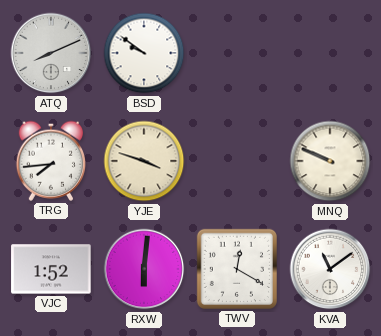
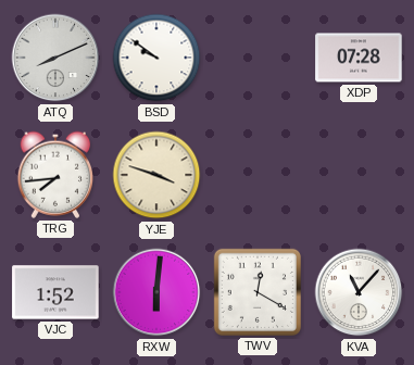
XDP: none -> 07:28
MNQ: 9:49 -> none
KVA: 11:09 -> 11:07
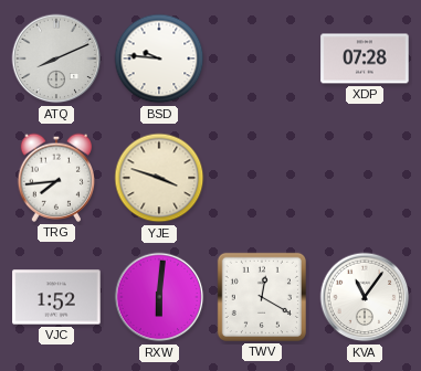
BSD: 9:51 -> 9:46
KVA: 11:07 -> 11:06
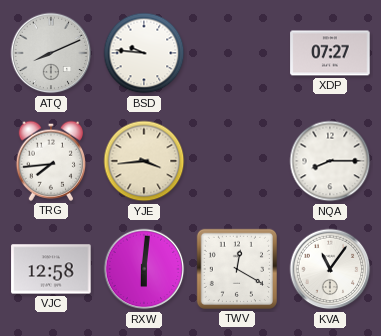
XDP: 07:28 -> 07:27
YJE: 3:48 -> 3:44
NQA: none -> 8:15
VJC: 1:52 -> 12:58
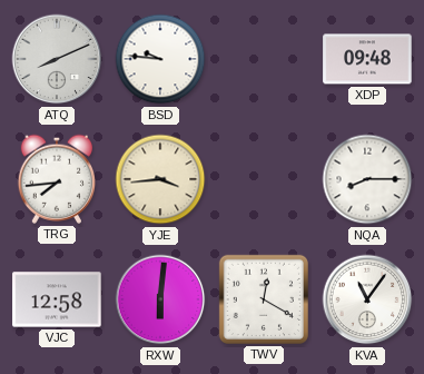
XDP: 07:27 -> 09:48
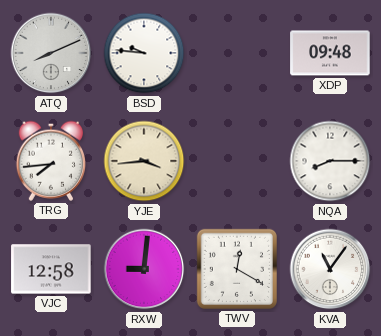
RXW: 6:01 -> 9:01
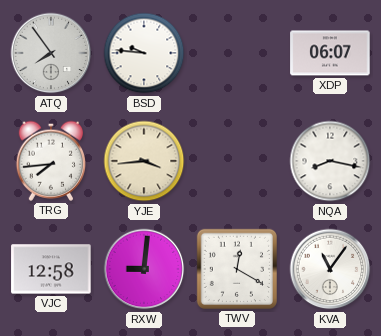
ATQ: 8:11 -> 7:54
XDP: 09:48 -> 06:07
NQA: 8:15 -> 8:17
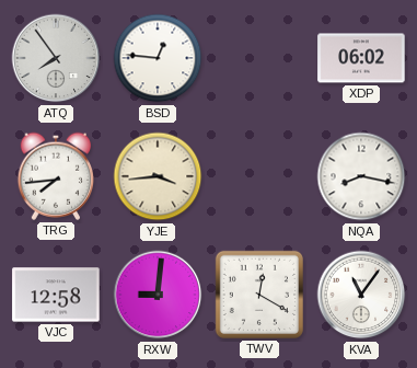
BSD: 9:46 -> 12:46
XDP: 06:07 -> 06:02
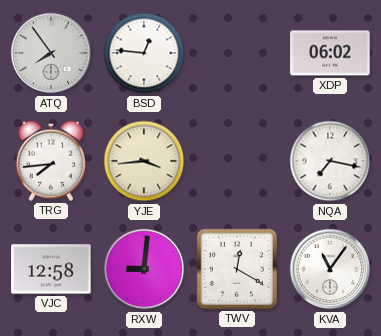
NQA: 8:17 -> 7:17
